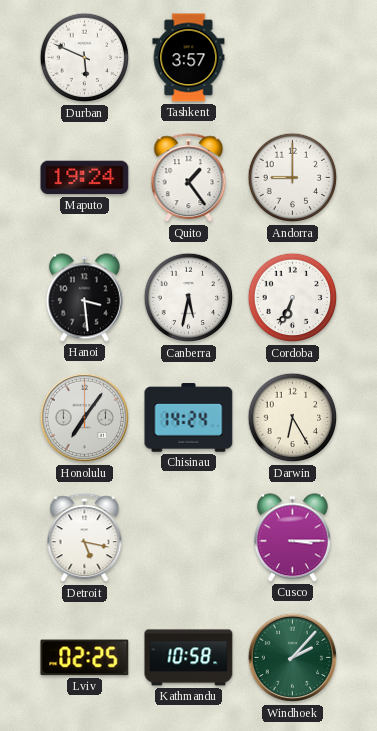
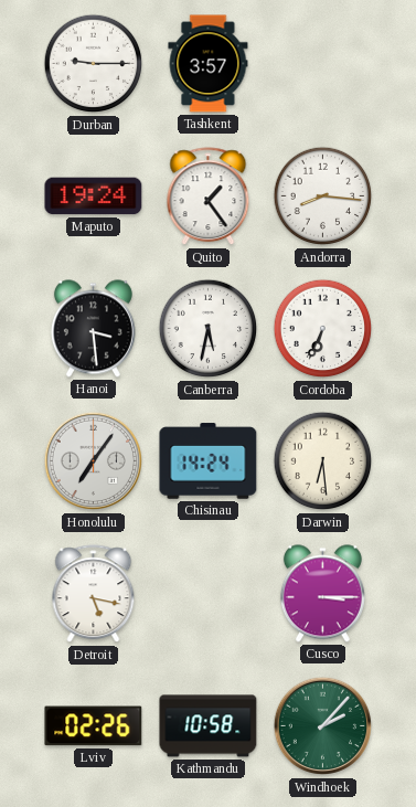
Durban: 5:49 -> 9:15
Andorra: 9:00 -> 8:16
Darwin: 6:25 -> 6:29
Lviv: 02:25 -> 02:26
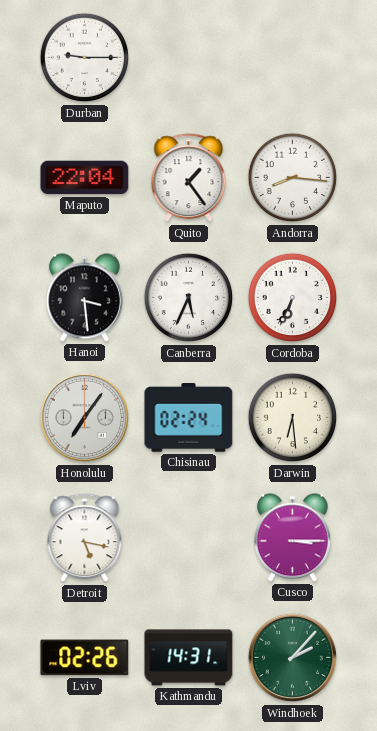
Tashkent: 3:57 -> none
Maputo: 19:24 -> 22:04
Canberra: 5:32 -> 5:34
Chisinau: 14:24 -> 02:24
Kathmandu: 10:58 -> 14:31
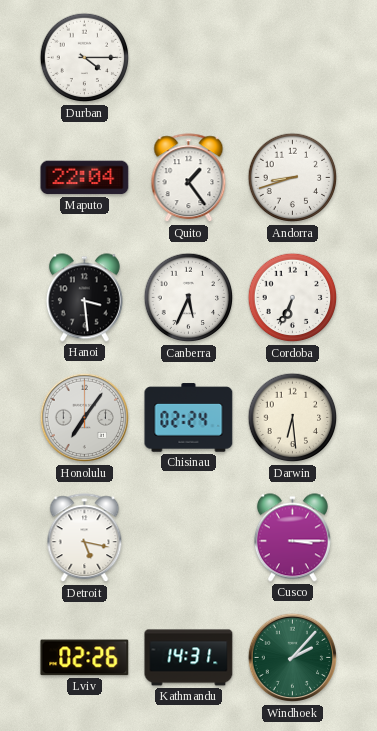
Durban: 9:15 -> 4:15
Andorra: 8:16 -> 8:42
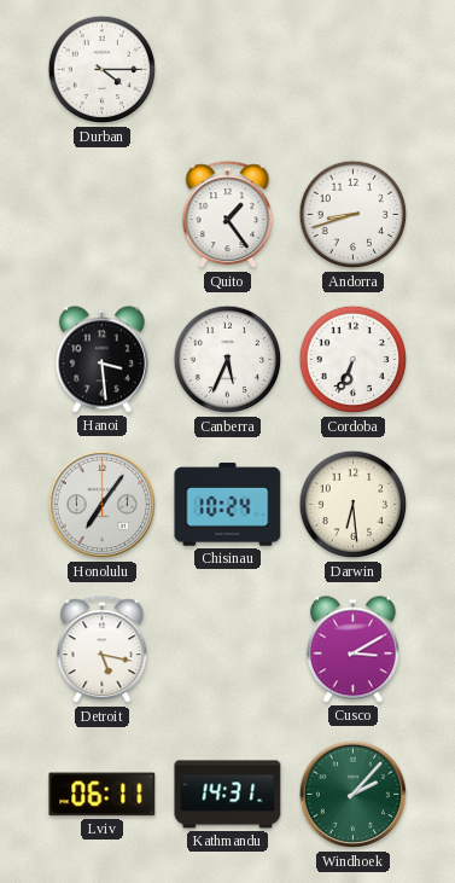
Maputo: 22:04 -> none
Chisinau: 02:24 -> 10:24
Cusco: 3:15 -> 3:10
Lviv: 02:26 -> 06:11
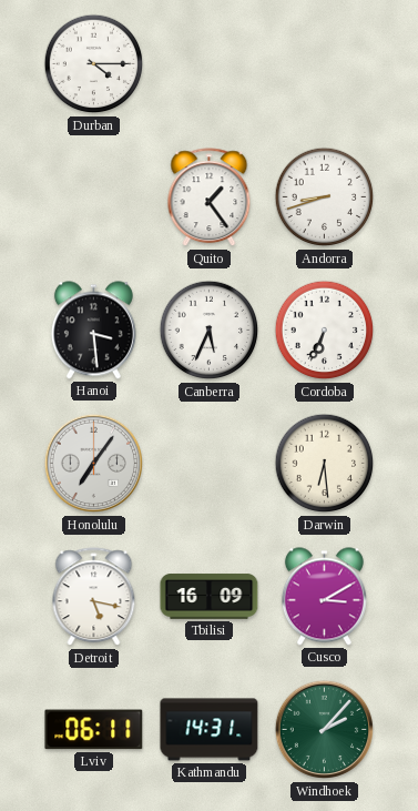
Chisinau: 10:24 -> none
Tbilisi: none -> 16:09
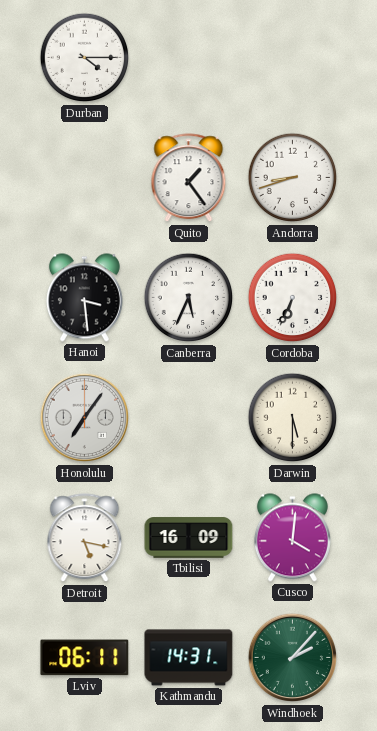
Darwin: 6:29 -> 5:30
Cusco: 3:10 -> 4:01
